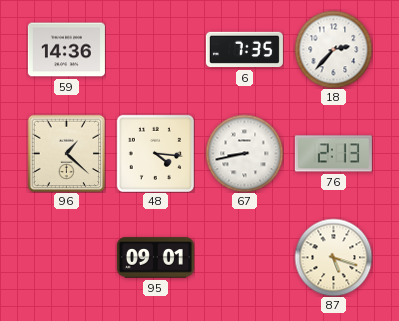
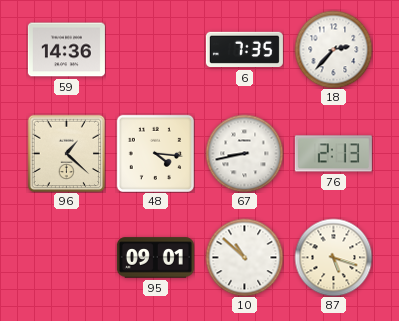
10: none -> 10:52
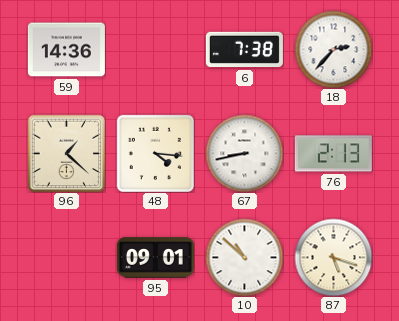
6: 7:35 -> 7:38
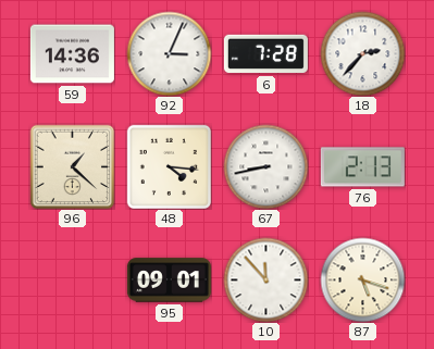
92: none -> 3:04
6: 7:38 -> 7:28
10: 10:52 -> 11:53
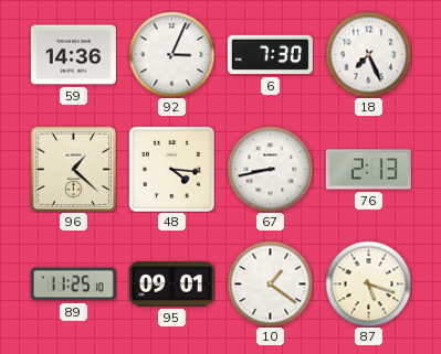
6: 7:28 -> 7:30
18: 2:37 -> 7:26
89: none -> 11:25
10: 11:53 -> 1:21
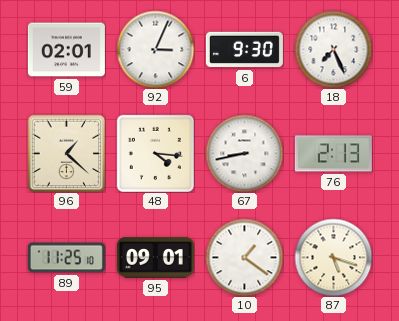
59: 14:36 -> 02:01
6: 7:30 -> 9:30
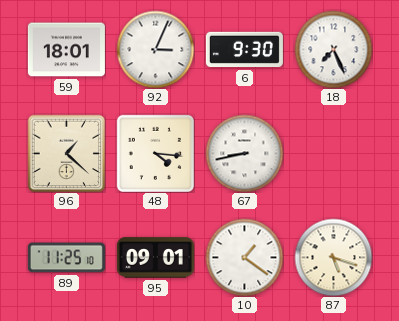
59: 02:01 -> 18:01
76: 2:13 -> none
